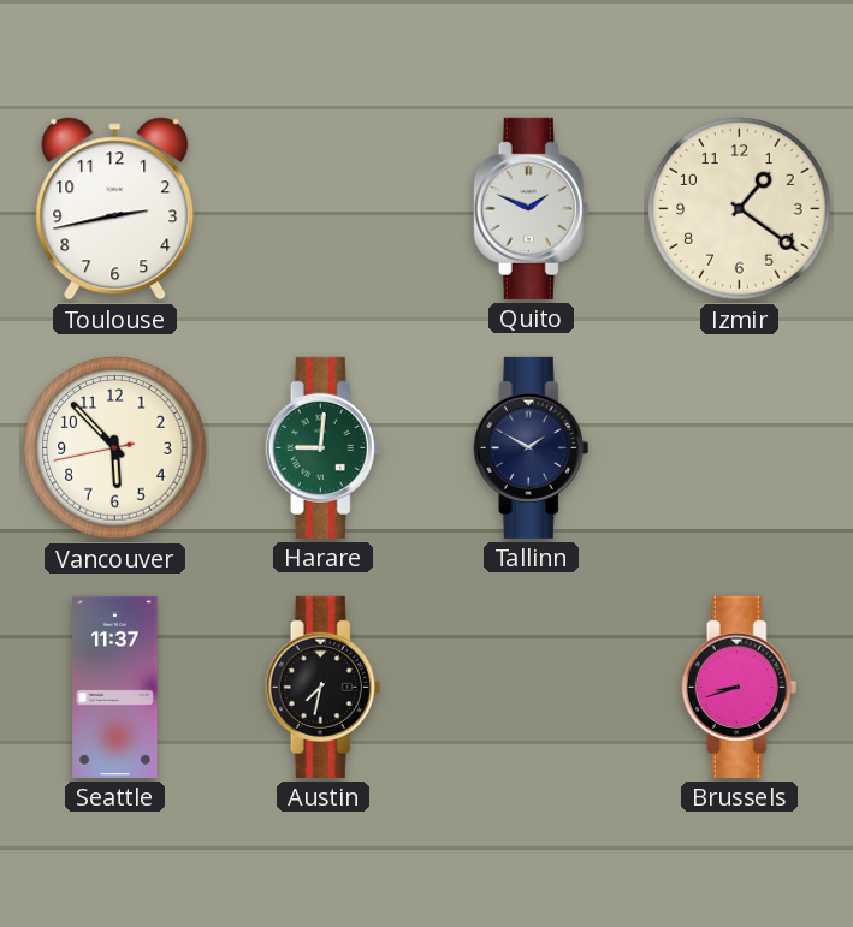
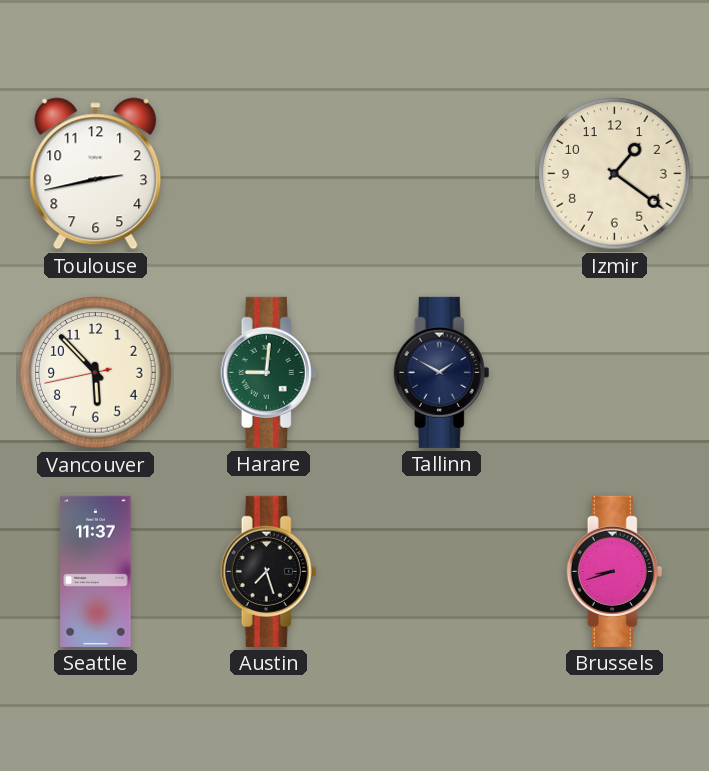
Quito: 1:49 -> none
Austin: 7:32 -> 7:27
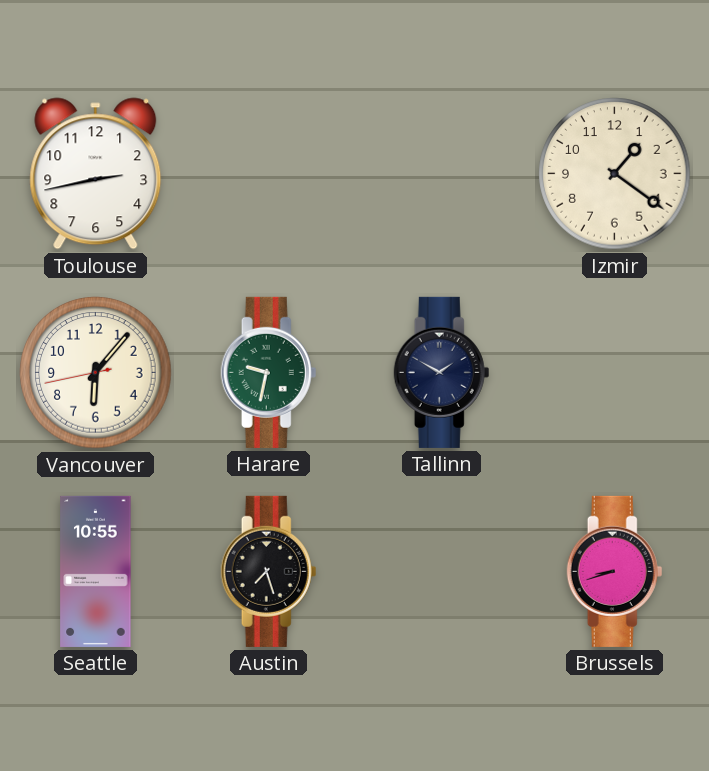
Vancouver: 5:52 -> 6:06
Harare: 9:01 -> 9:32
Seattle: 11:37 -> 10:55
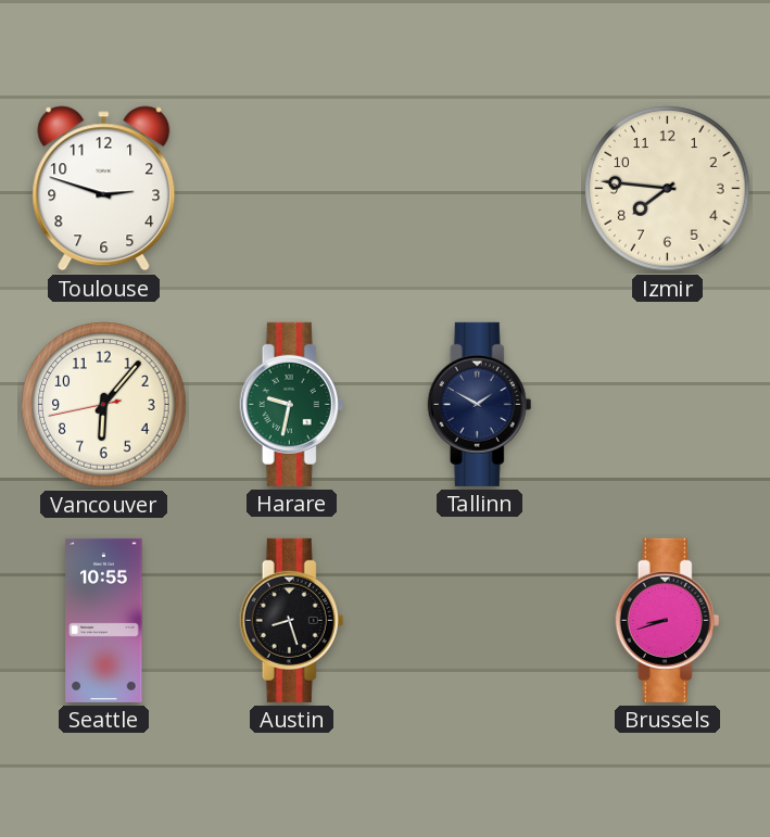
Toulouse: 2:43 -> 2:48
Izmir: 1:21 -> 7:46
Austin: 7:27 -> 8:27
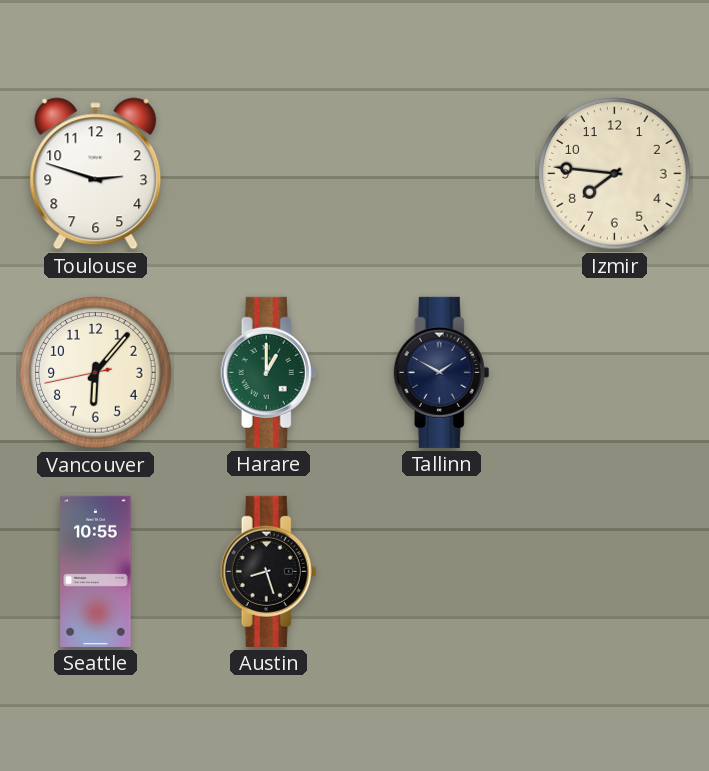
Harare: 9:32 -> 1:00
Brussels: 8:42 -> none
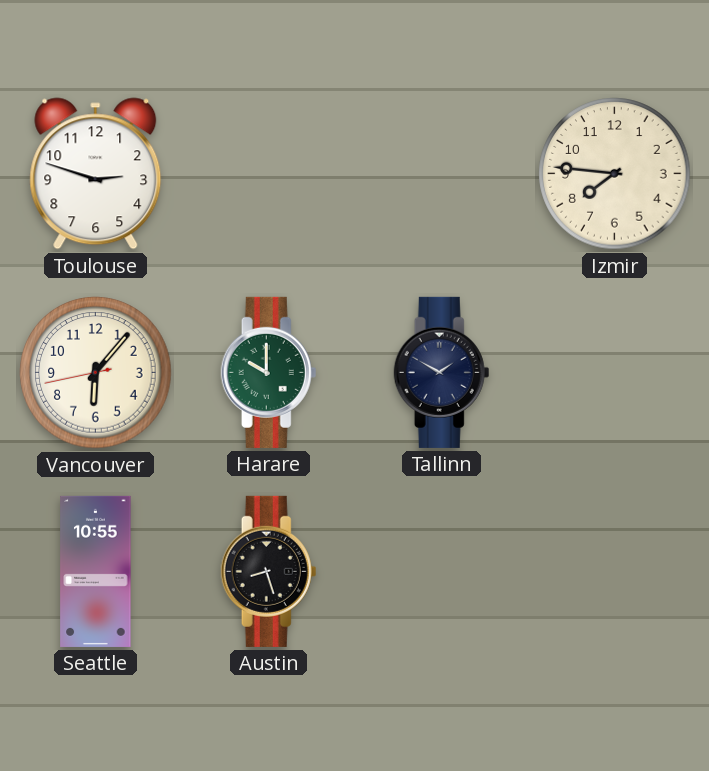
Harare: 1:00 -> 10:00
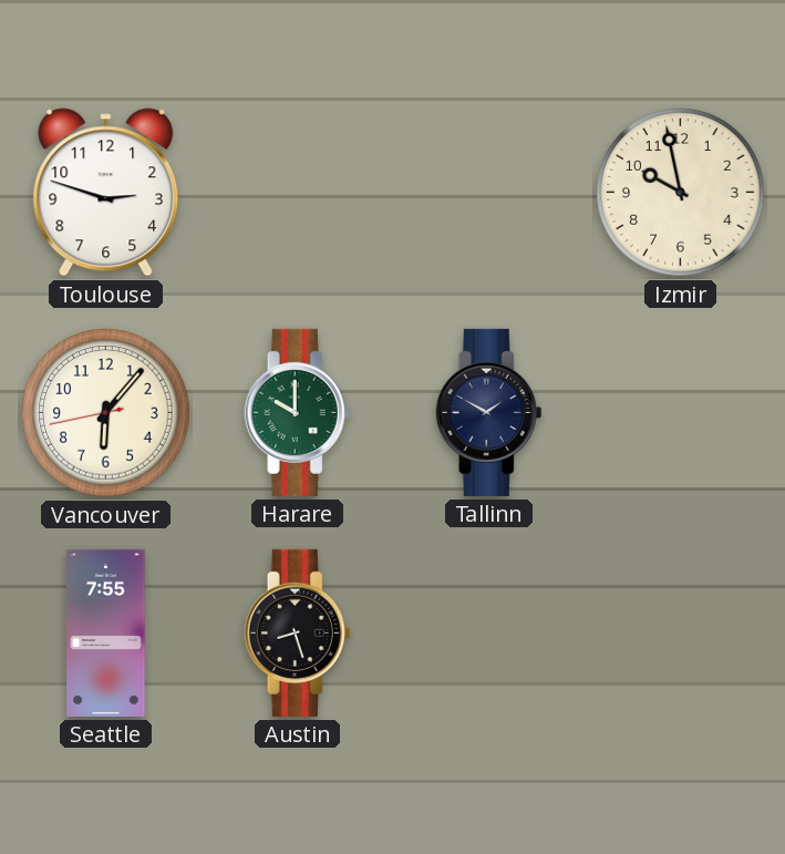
Izmir: 7:46 -> 9:58
Seattle: 10:55 -> 7:55
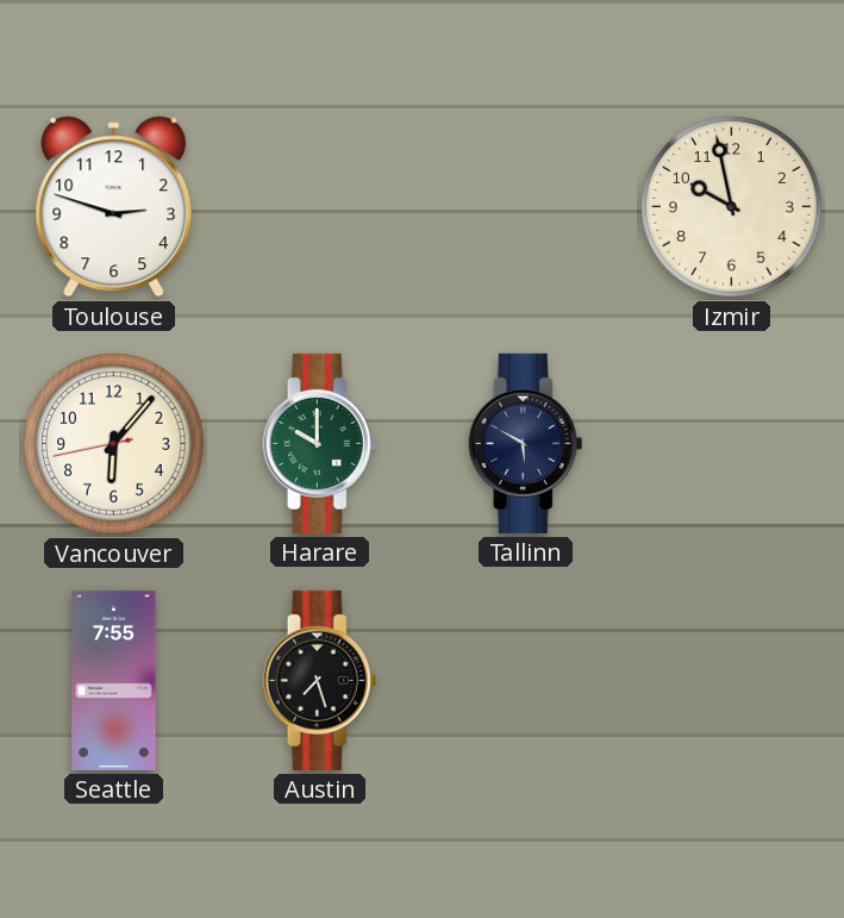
Tallinn: 1:50 -> 5:50
Austin: 8:27 -> 7:27
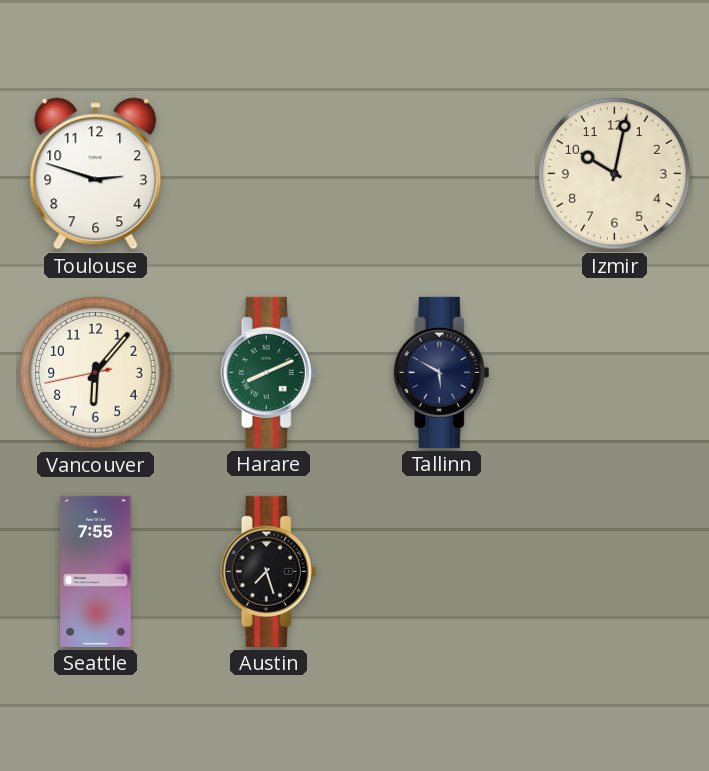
Izmir: 9:58 -> 10:02
Harare: 10:00 -> 8:11
